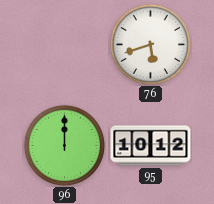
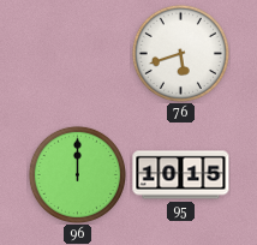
95: 10:12 -> 10:15
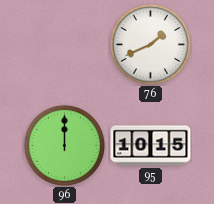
76: 5:42 -> 1:41
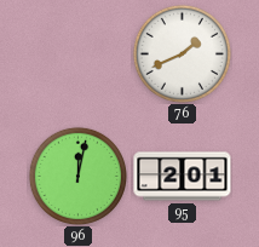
96: 12:00 -> 12:02
95: 10:15 -> 2:01
